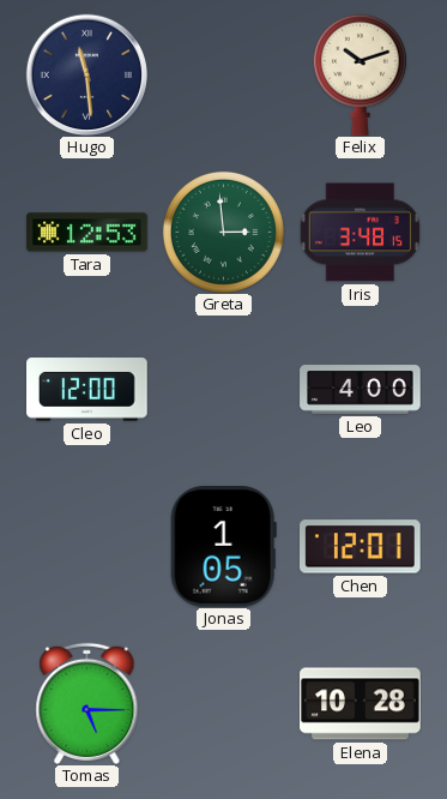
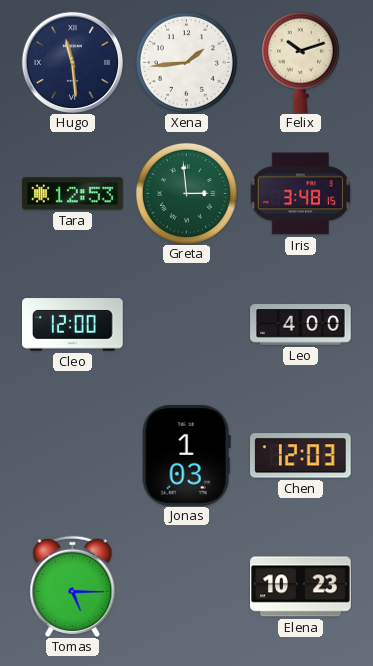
Xena: none -> 1:44
Jonas: 1:05 -> 1:03
Chen: 12:01 -> 12:03
Elena: 10:28 -> 10:23
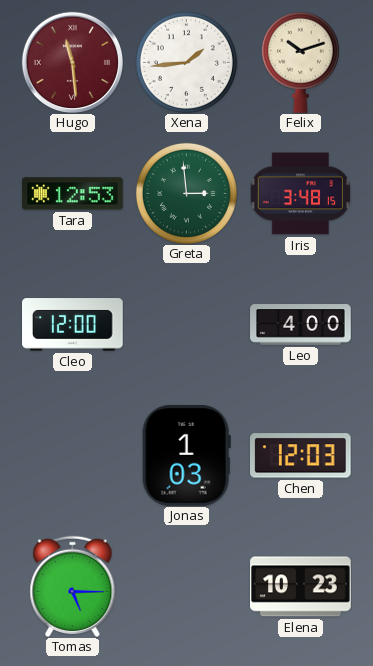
Hugo dial: navy -> burgundy
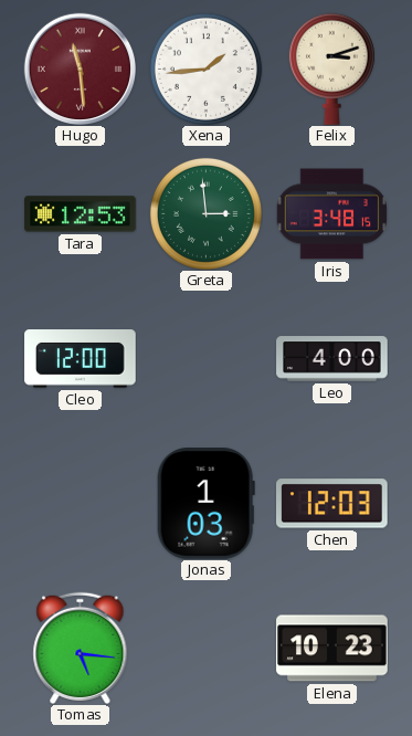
Felix: 10:12 -> 3:12
Tomas: 5:15 -> 5:16
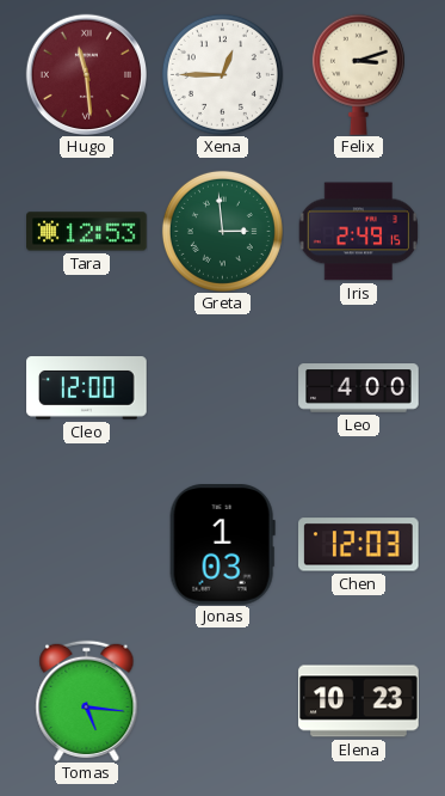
Xena: 1:44 -> 12:45
Iris: 3:48 -> 2:49
